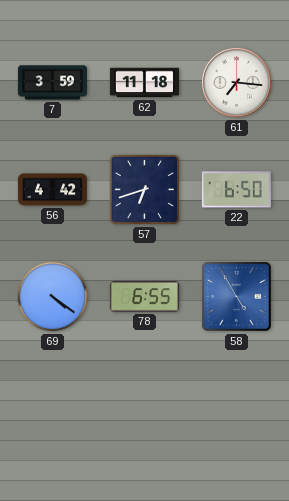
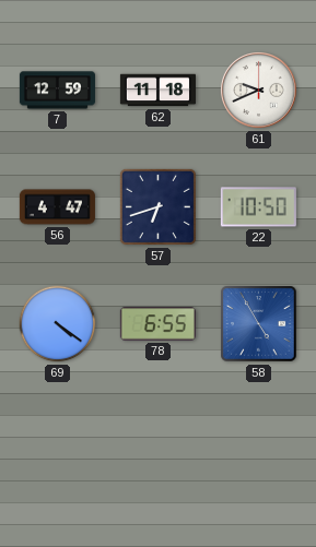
7: 3:59 -> 12:59
61: 7:16 -> 9:41
56: 4:42 -> 4:47
22: 6:50 -> 10:50
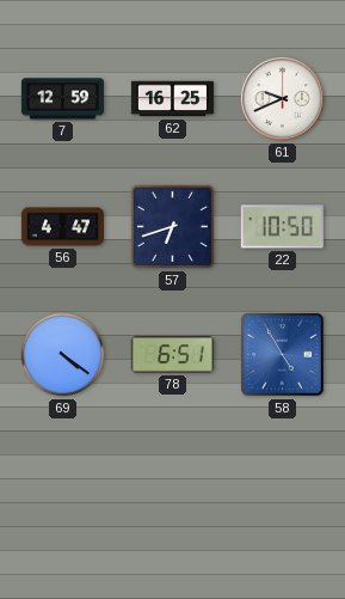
62: 11:18 -> 16:25
78: 6:55 -> 6:51
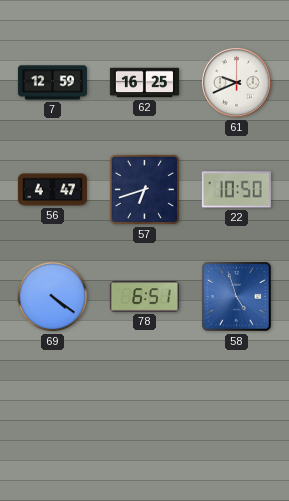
58: 4:55 -> 4:57
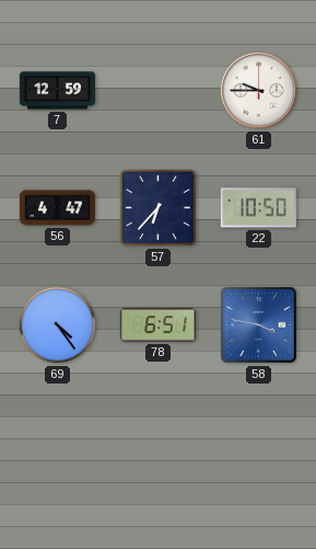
62: 16:25 -> none
61: 9:41 -> 9:45
57: 6:42 -> 6:37
69: 4:21 -> 4:24
58: 4:57 -> 3:47
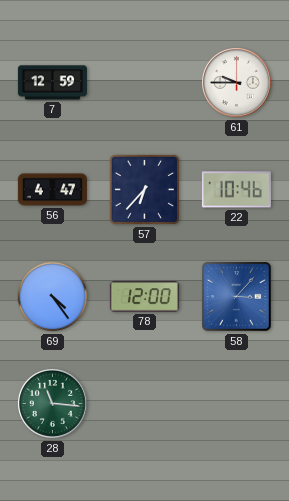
22: 10:50 -> 10:46
78: 6:51 -> 12:00
58: 3:47 -> 3:07
28: none -> 11:16
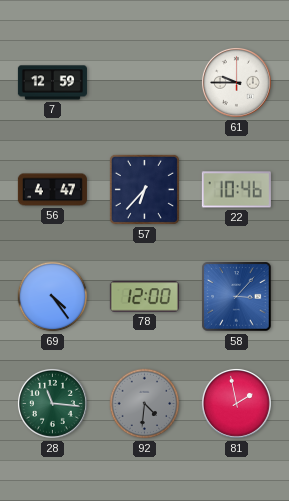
92: none -> 4:31
81: none -> 1:58
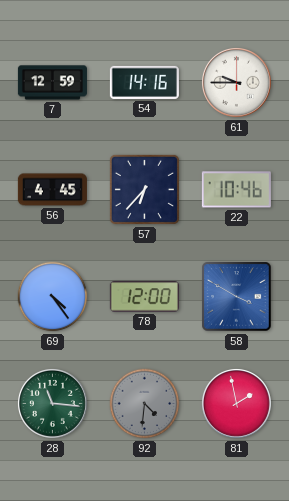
54: none -> 14:16
56: 4:47 -> 4:45
58: 3:07 -> 3:50
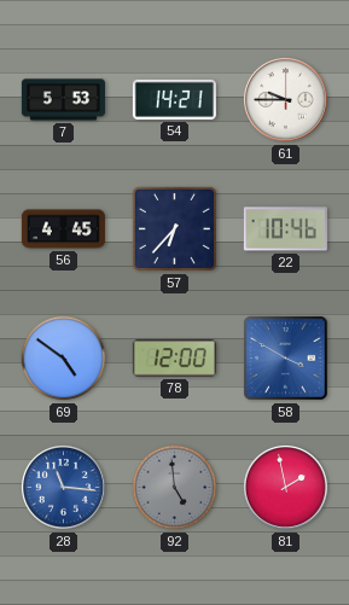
7: 12:59 -> 5:53
54: 14:16 -> 14:21
69: 4:24 -> 4:51
28 dial: green -> blue
92: 4:31 -> 4:59
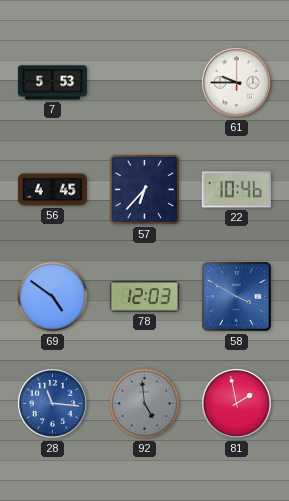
54: 14:21 -> none
78: 12:00 -> 12:03
